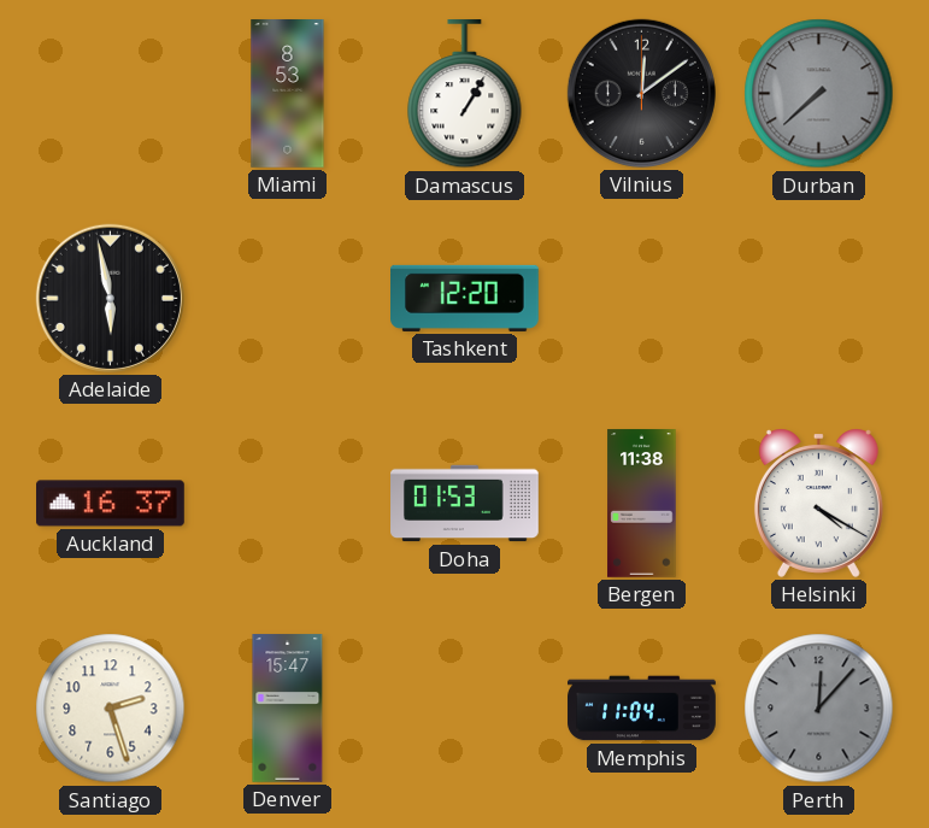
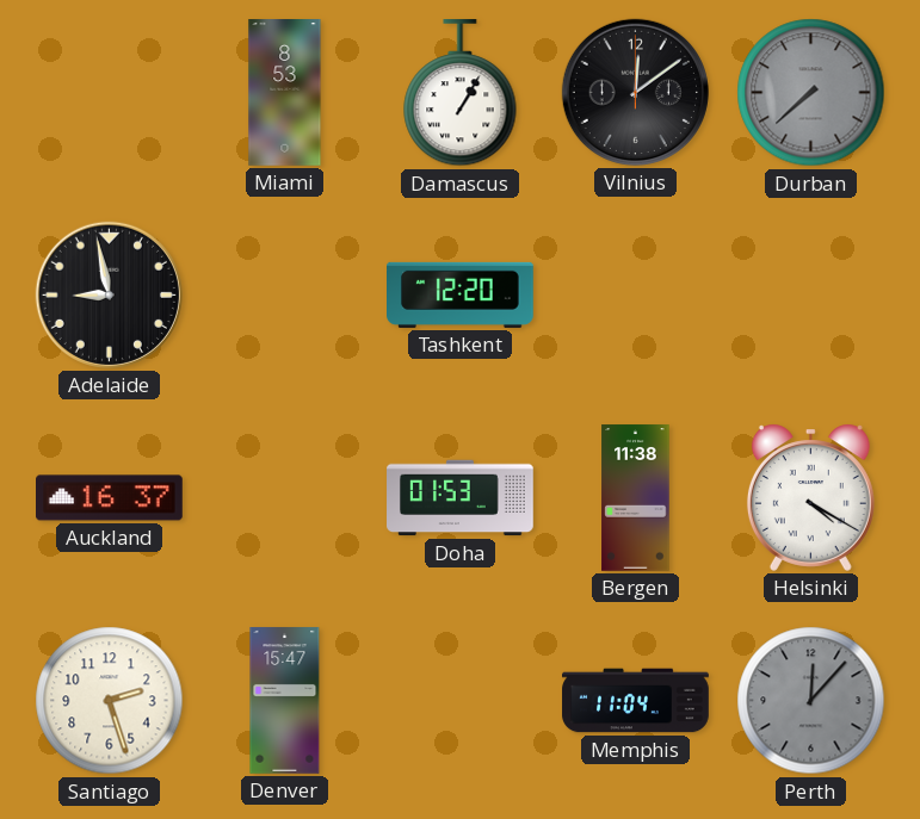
Adelaide: 5:58 -> 8:58
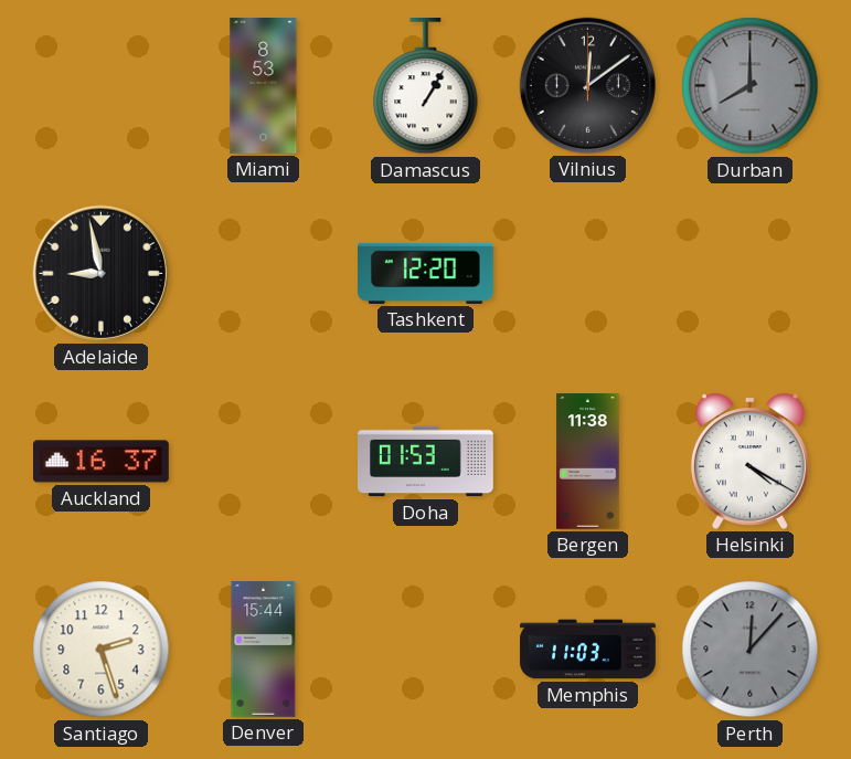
Durban: 7:38 -> 8:00
Denver: 15:47 -> 15:44
Memphis: 11:04 -> 11:03
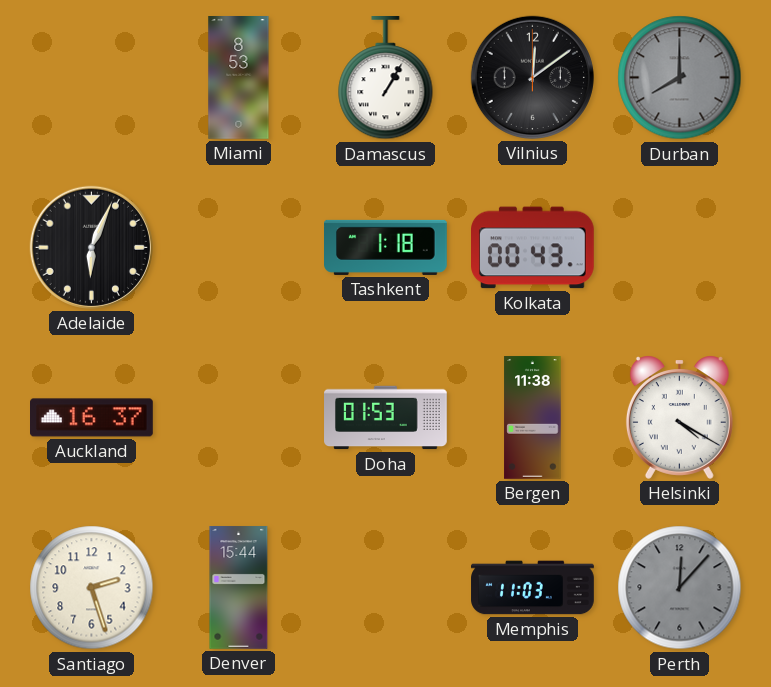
Adelaide: 8:58 -> 6:04
Tashkent: 12:20 -> 1:18
Kolkata: none -> 00:43
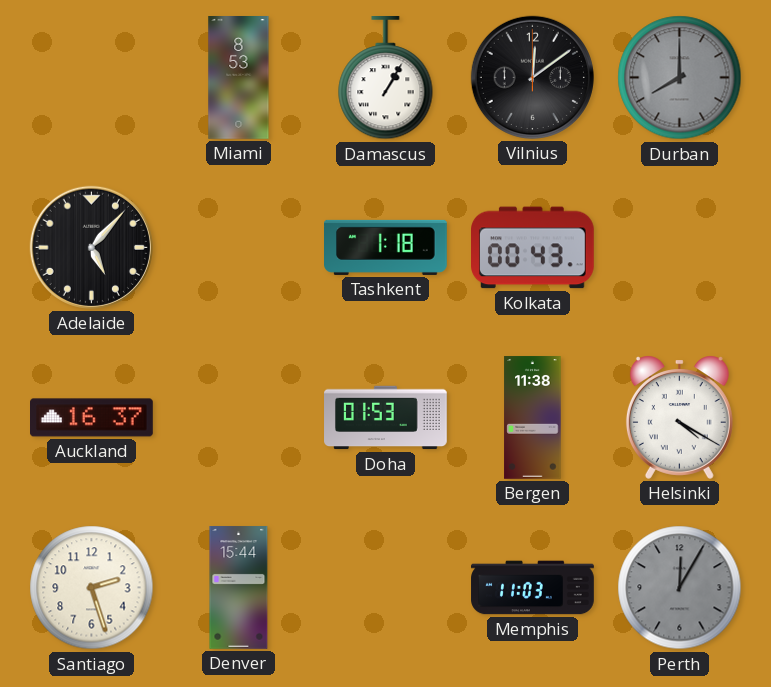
Adelaide: 6:04 -> 5:07
Perth: 12:07 -> 12:05
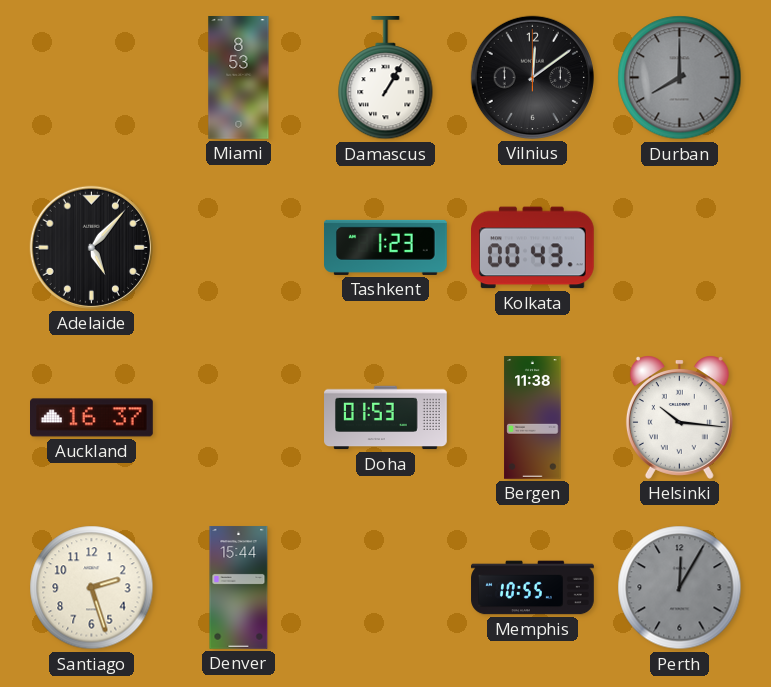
Tashkent: 1:18 -> 1:23
Helsinki: 4:20 -> 10:16
Memphis: 11:03 -> 10:55
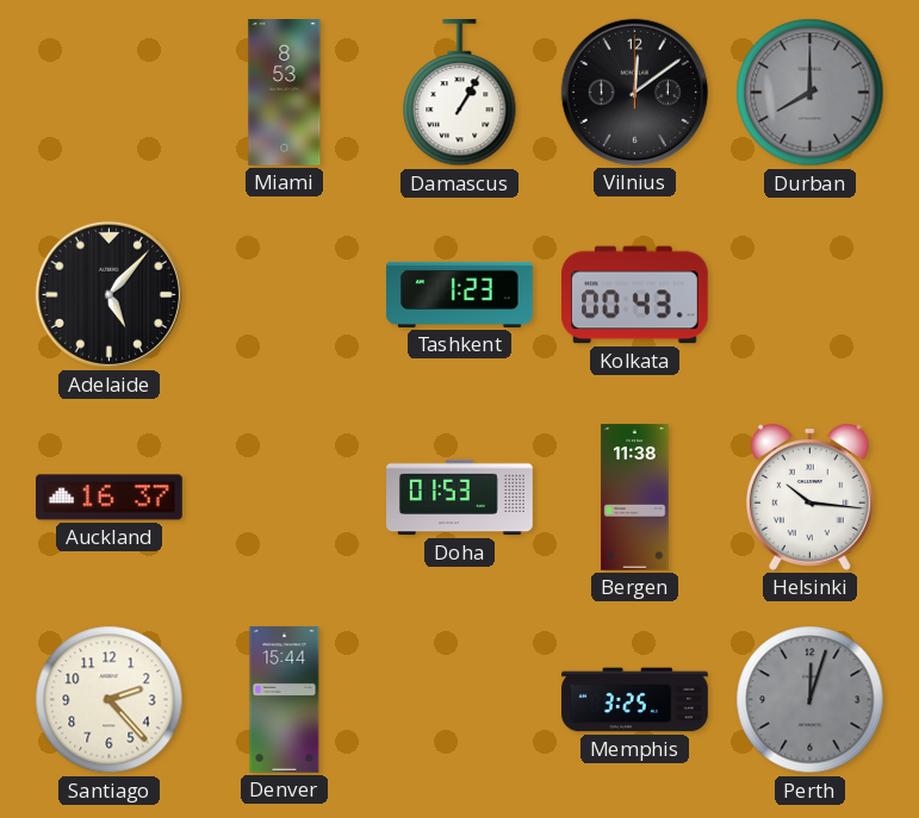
Santiago: 2:27 -> 2:23
Memphis: 10:55 -> 3:25
Perth: 12:05 -> 12:03
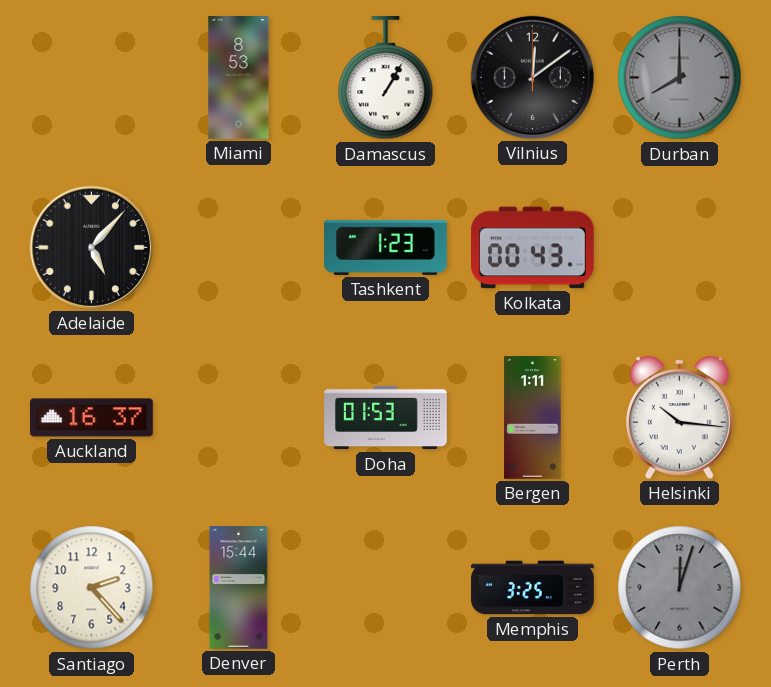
Bergen: 11:38 -> 1:11
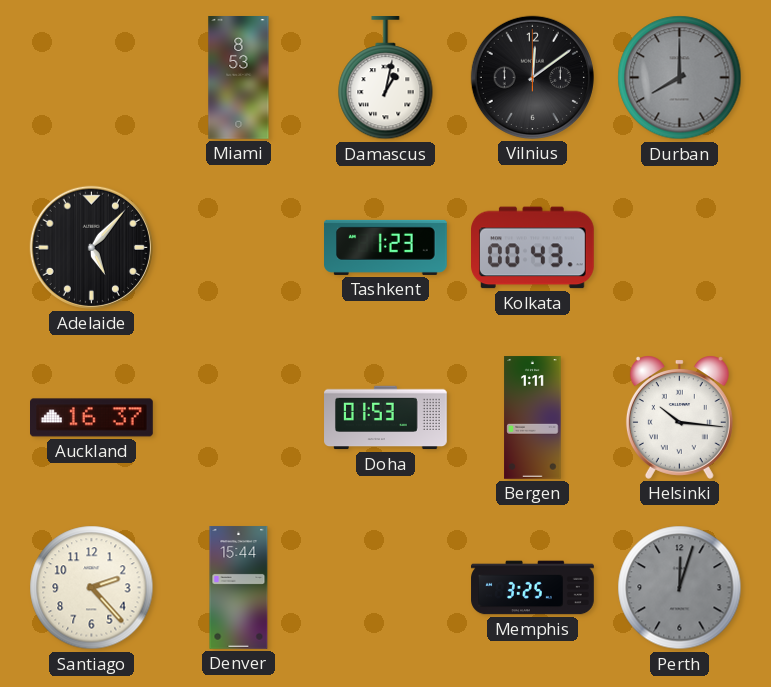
Damascus: 1:05 -> 1:02
